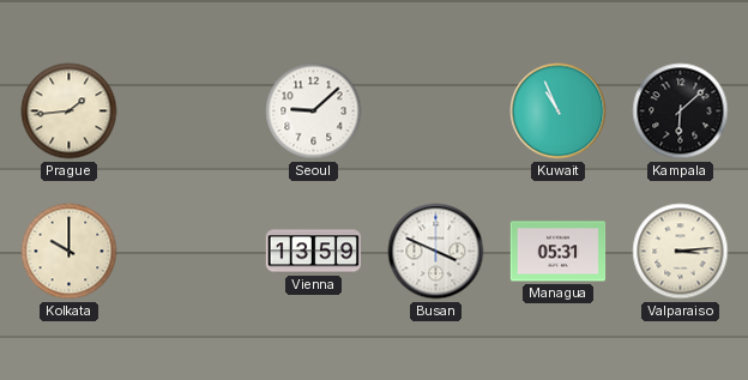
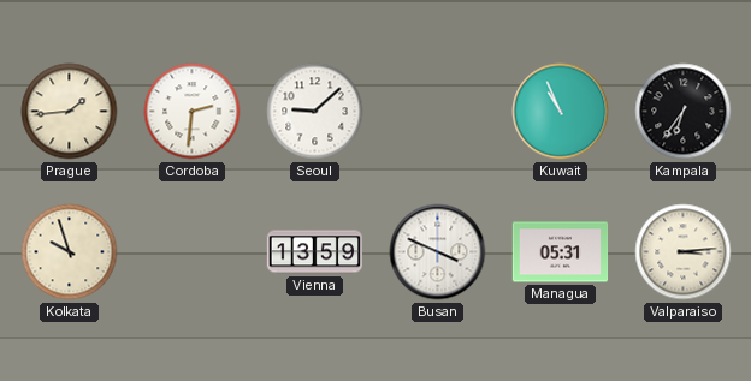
Cordoba: none -> 2:31
Kampala: 6:08 -> 6:36
Kolkata: 10:00 -> 9:57
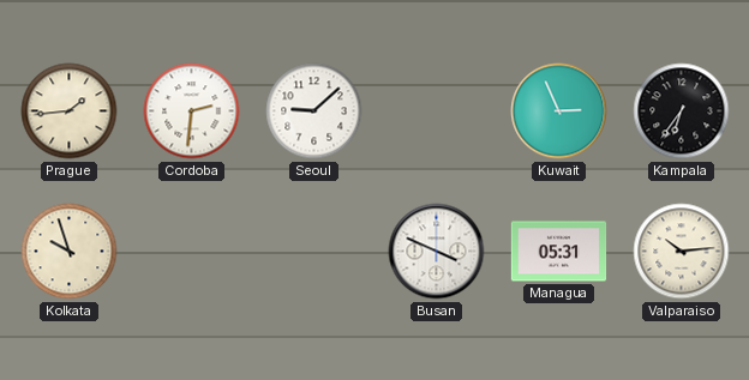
Kuwait: 10:56 -> 2:56
Vienna: 13:59 -> none
Valparaiso: 3:14 -> 10:14
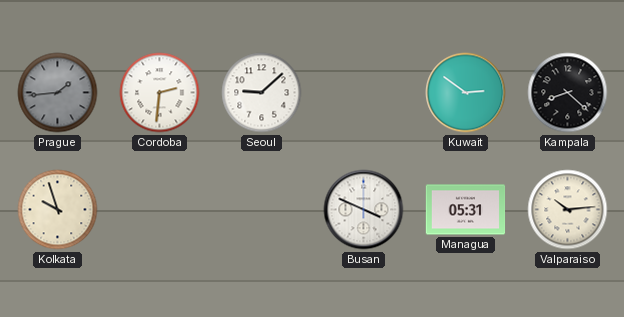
Prague dial: cream -> grey
Kuwait: 2:56 -> 2:51
Kampala: 6:36 -> 8:22
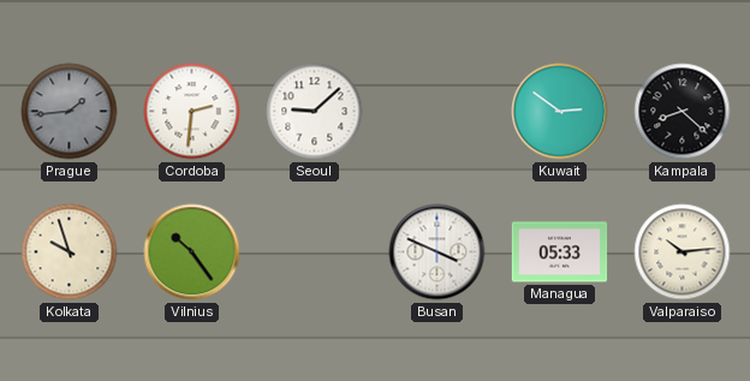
Vilnius: none -> 10:24
Managua: 05:31 -> 05:33
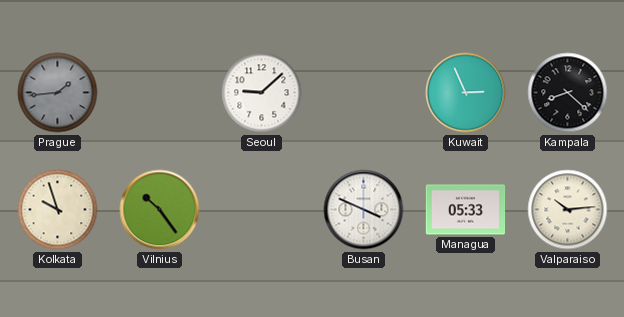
Cordoba: 2:31 -> none
Kuwait: 2:51 -> 2:56
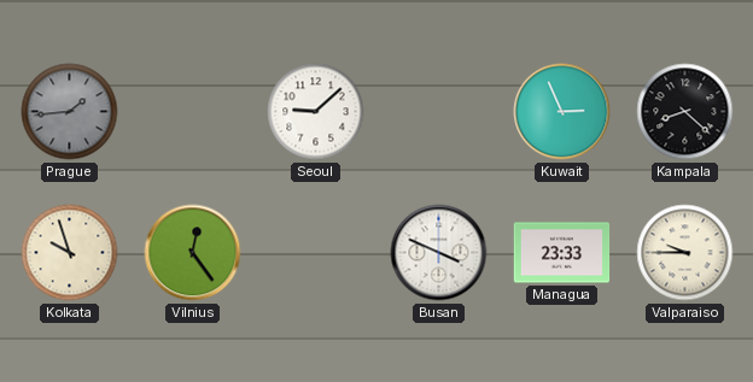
Vilnius: 10:24 -> 12:24
Managua: 05:33 -> 23:33
Valparaiso: 10:14 -> 9:45
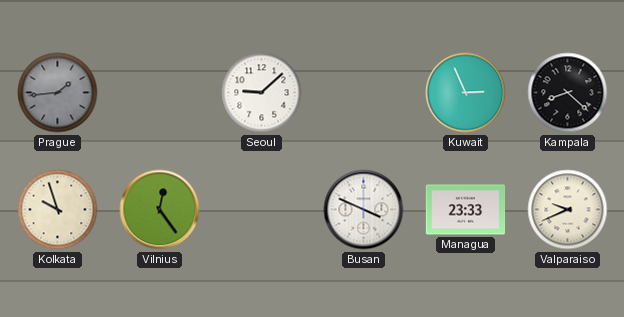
Valparaiso: 9:45 -> 9:41
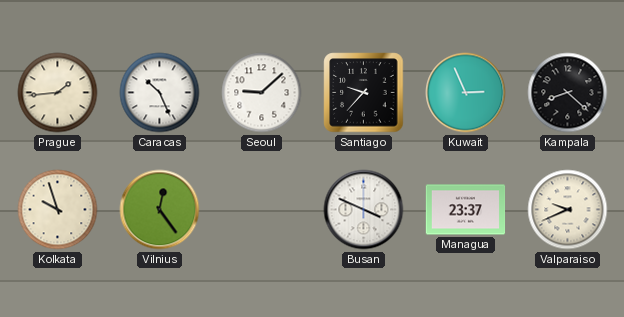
Prague dial: grey -> cream
Caracas: none -> 10:26
Santiago: none -> 9:37
Managua: 23:33 -> 23:37
